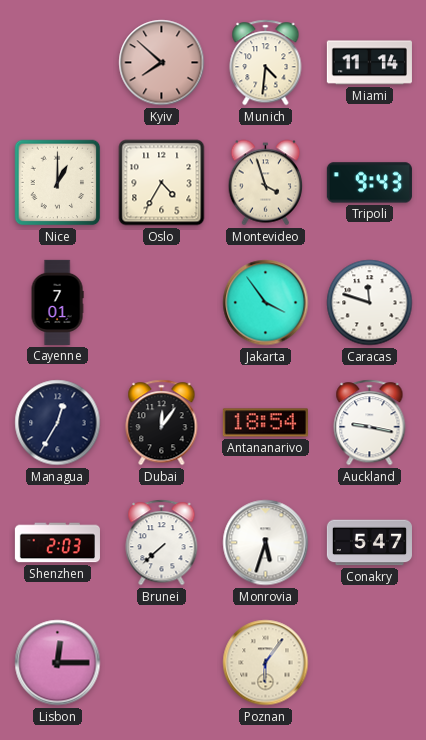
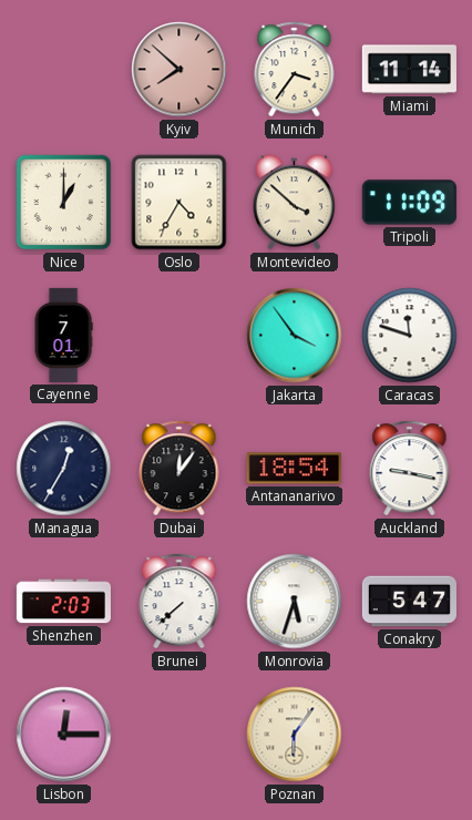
Munich: 4:31 -> 3:36
Montevideo: 3:57 -> 3:52
Tripoli: 9:43 -> 11:09
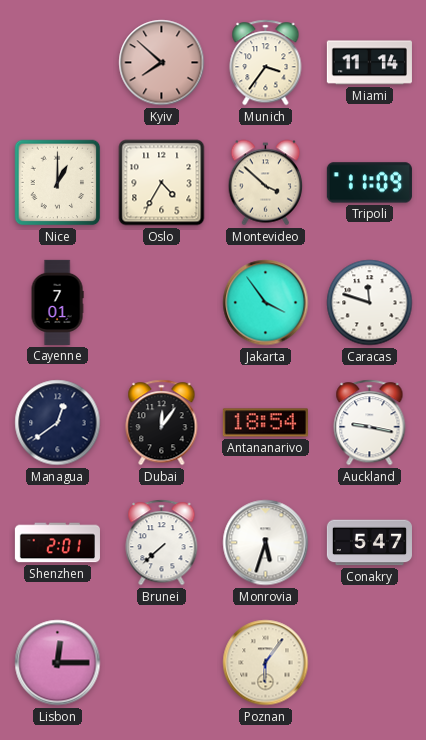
Managua: 12:35 -> 12:39
Shenzhen: 2:03 -> 2:01
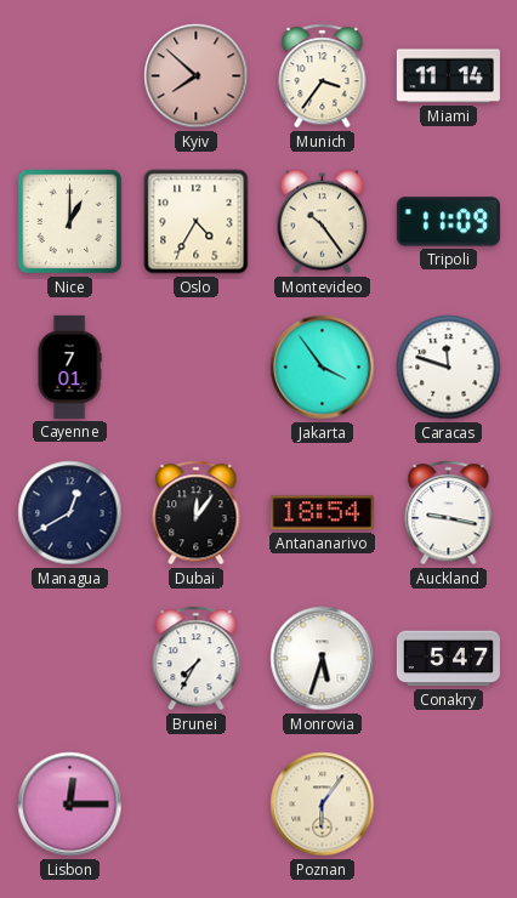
Montevideo: 3:52 -> 10:24
Managua: 12:39 -> 12:40
Shenzhen: 2:01 -> none
Brunei: 7:38 -> 7:35
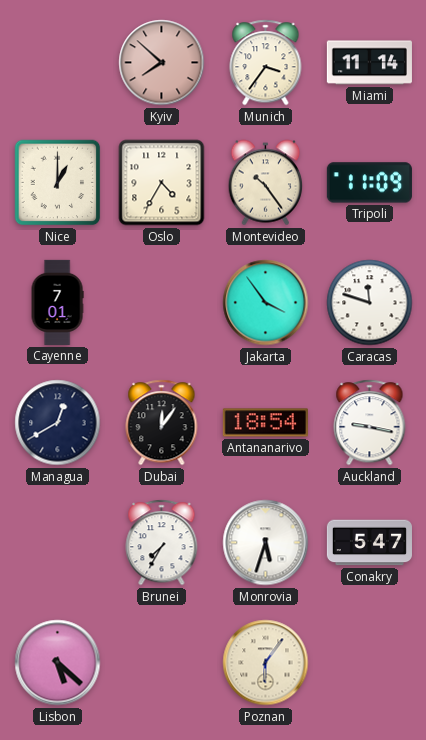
Lisbon: 12:15 -> 5:22
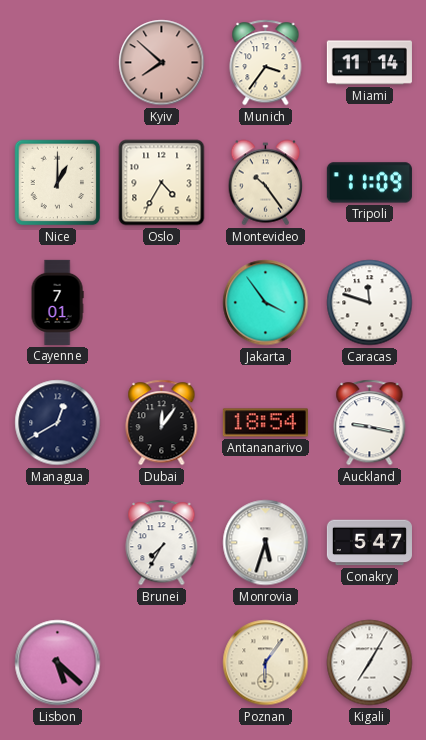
Kigali: none -> 7:05
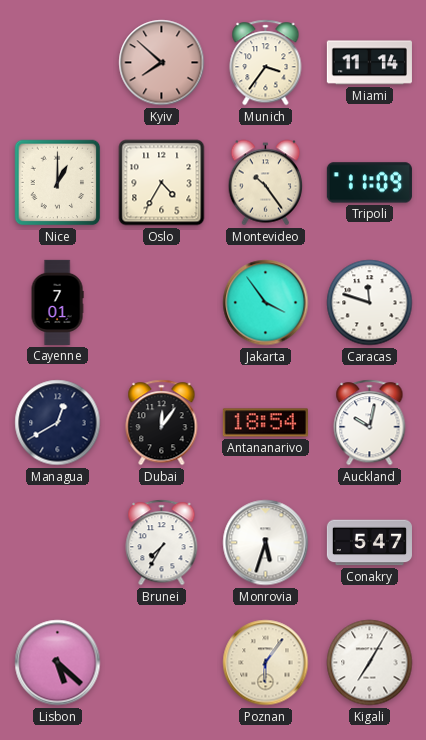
Auckland: 9:17 -> 10:02
